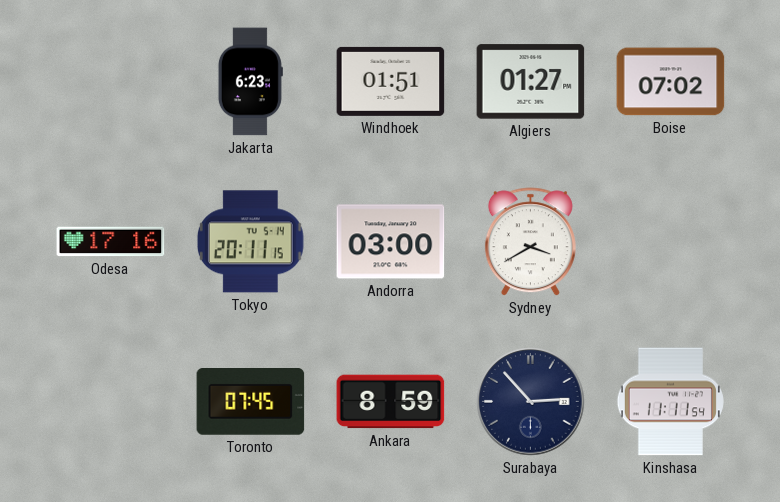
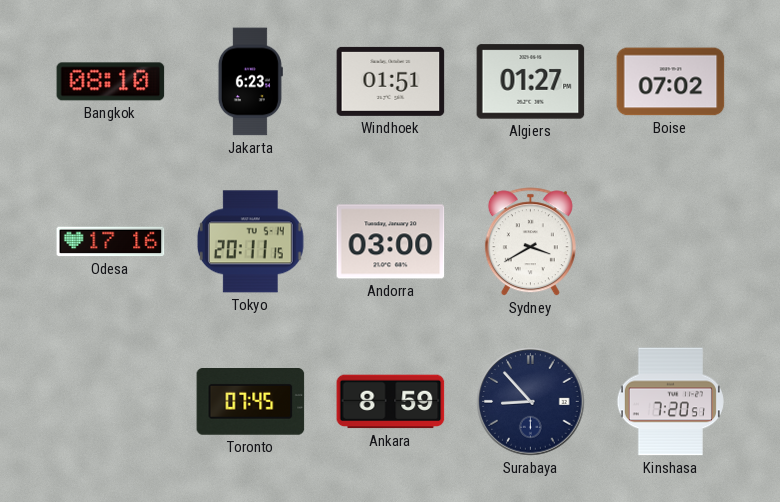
Bangkok: none -> 08:10
Surabaya: 2:53 -> 8:53
Kinshasa: 11:11 -> 7:20
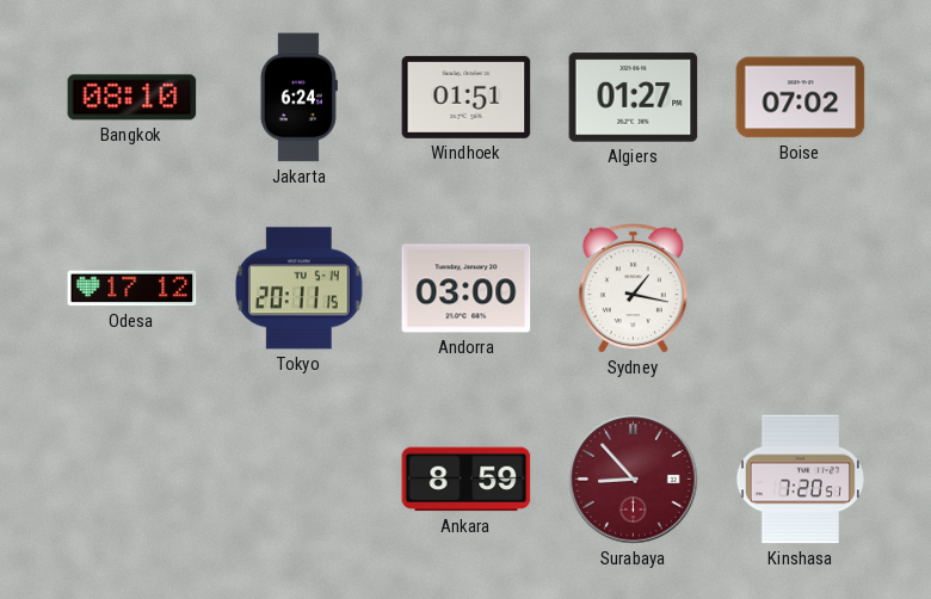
Jakarta: 6:23 -> 6:24
Odesa: 17:16 -> 17:12
Sydney: 3:40 -> 1:17
Toronto: 07:45 -> none
Surabaya dial: navy -> burgundy
